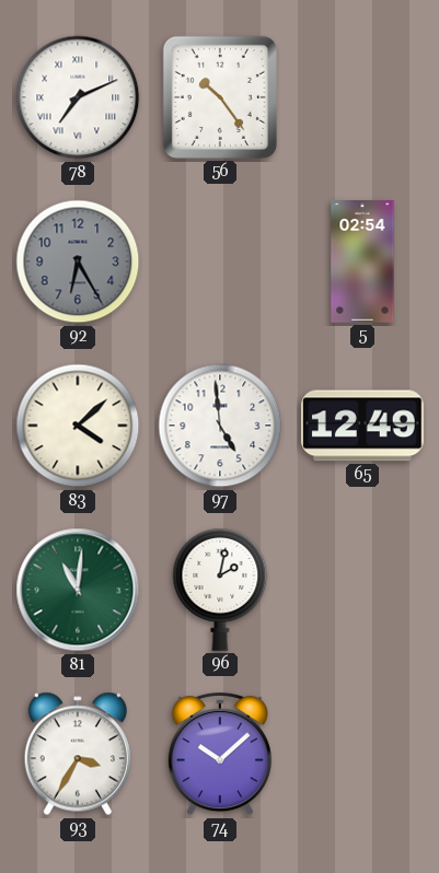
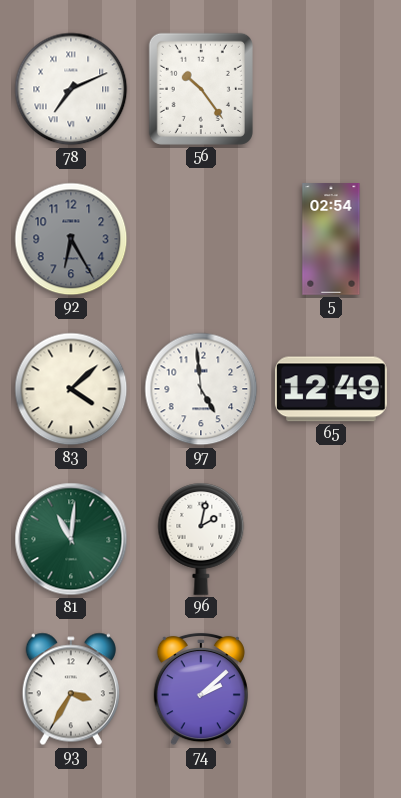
74: 10:08 -> 2:08
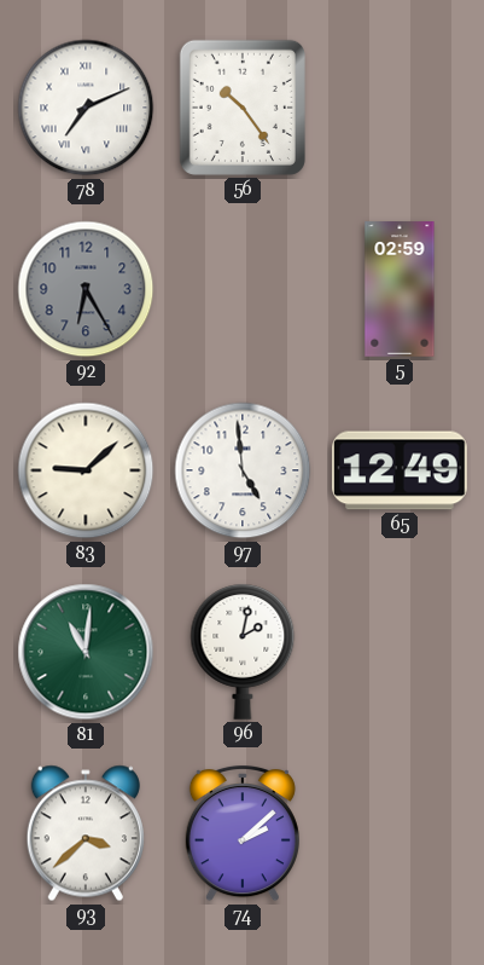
5: 02:54 -> 02:59
83: 4:08 -> 9:08
93: 3:35 -> 3:38
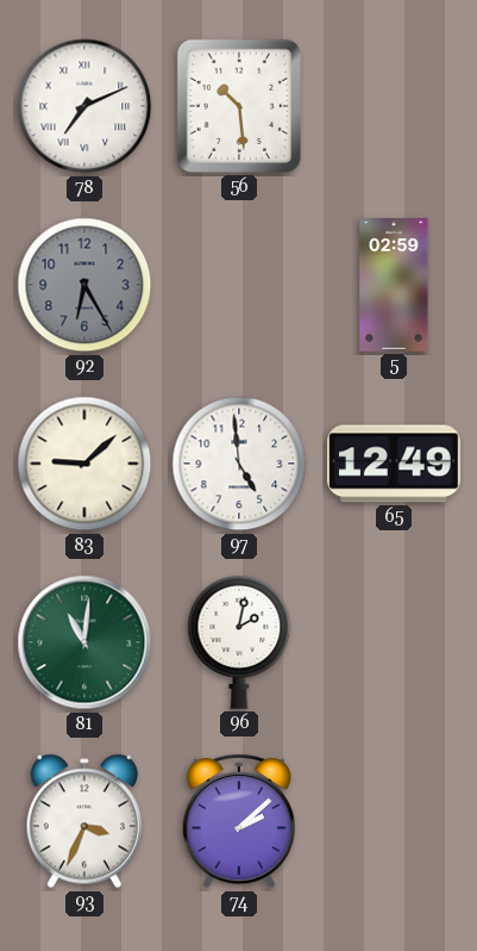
56: 10:24 -> 10:29
93: 3:38 -> 3:34
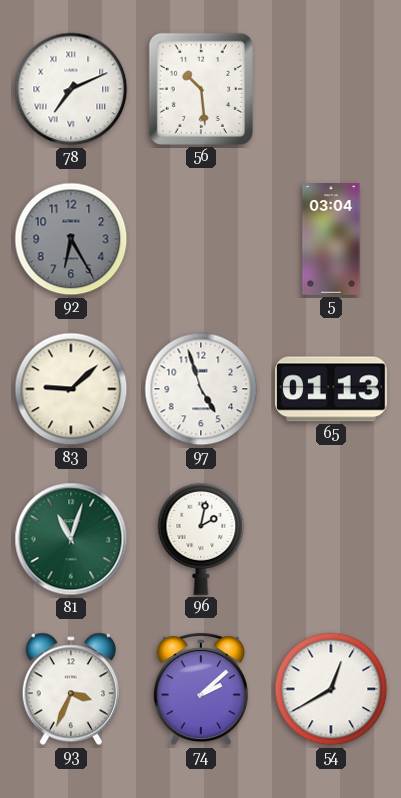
5: 02:59 -> 03:04
97: 4:59 -> 4:57
65: 12:49 -> 01:13
81: 11:01 -> 11:03
54: none -> 12:40
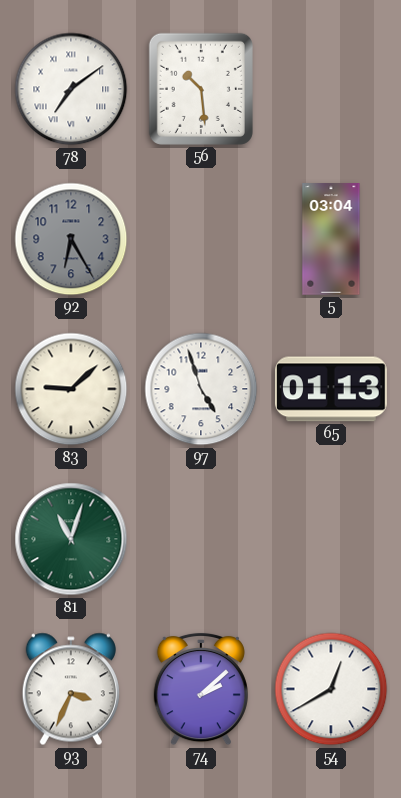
78: 7:11 -> 7:09
96: 2:02 -> none
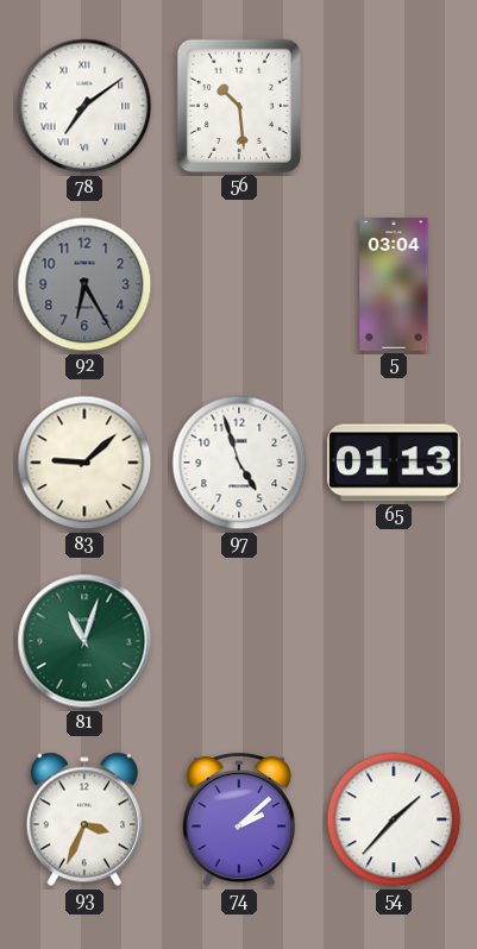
54: 12:40 -> 1:37
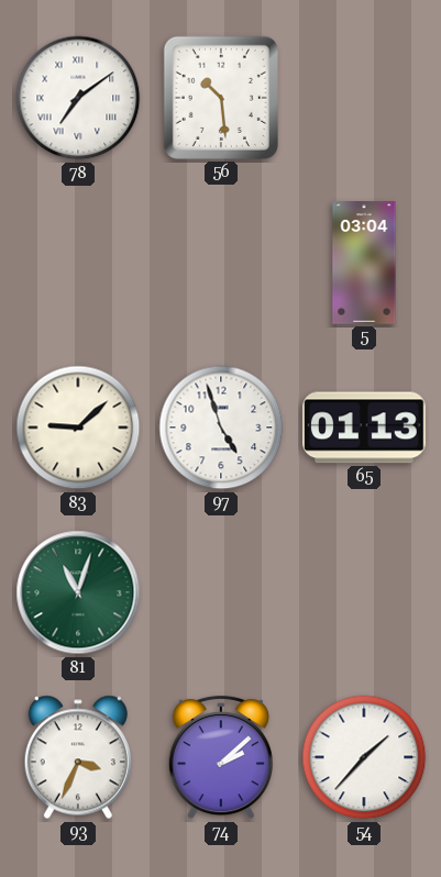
92: 6:25 -> none
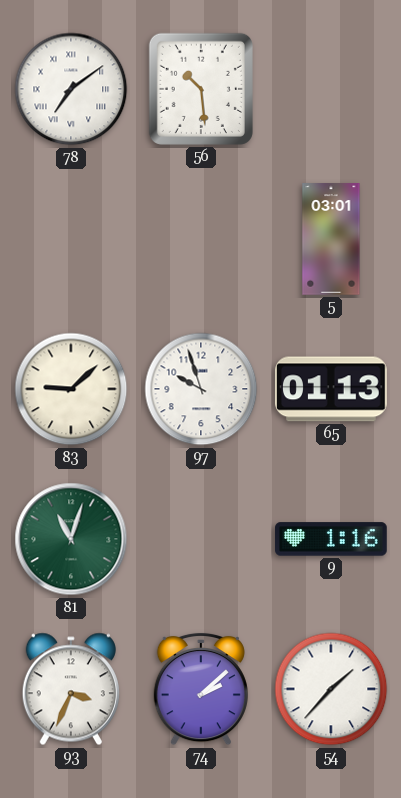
5: 03:04 -> 03:01
97: 4:57 -> 9:57
9: none -> 1:16
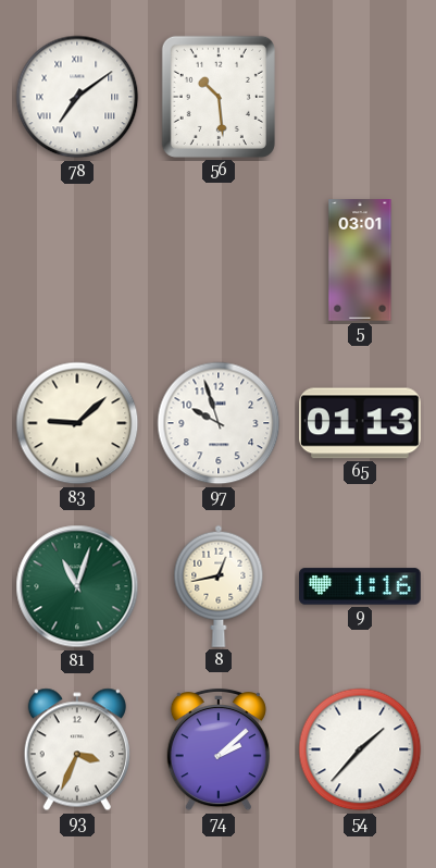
8: none -> 12:43
